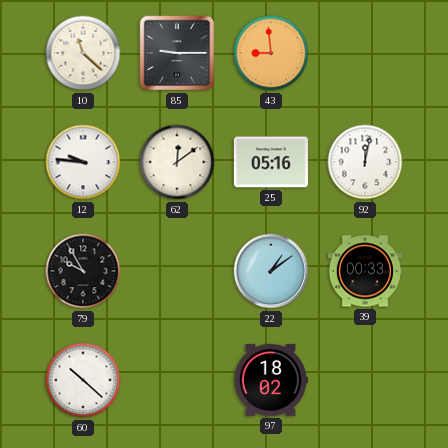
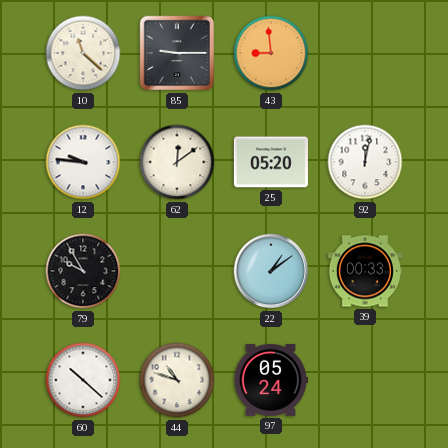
25: 05:16 -> 05:20
44: none -> 10:48
97: 18:02 -> 05:24
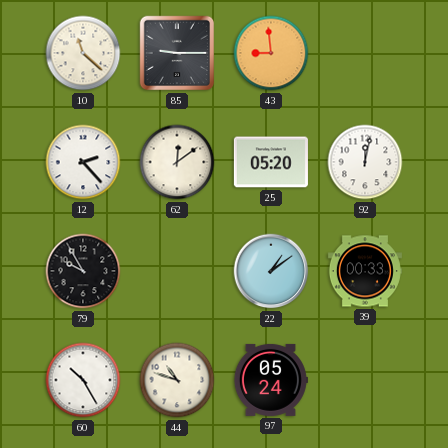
12: 9:46 -> 2:23
60: 10:22 -> 10:25
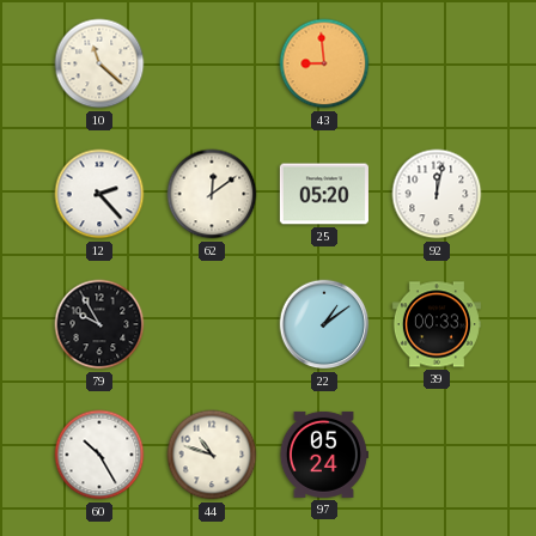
85: 9:15 -> none
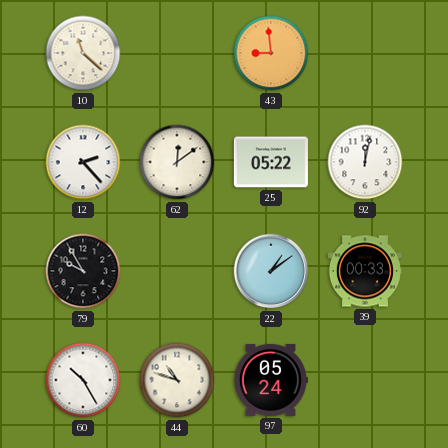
25: 05:20 -> 05:22
